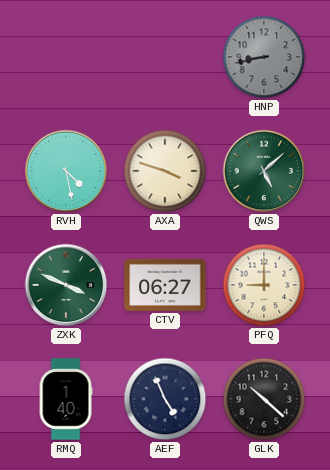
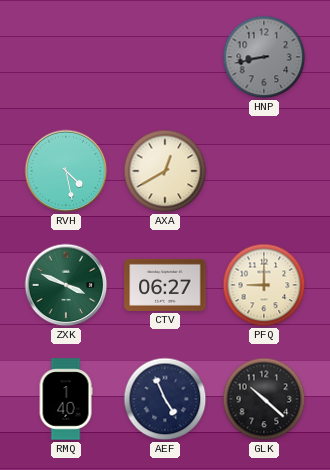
AXA: 3:48 -> 12:40
QWS: 5:08 -> none
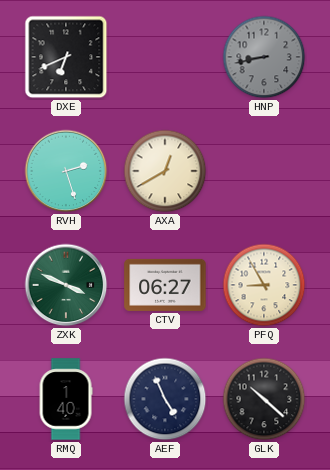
DXE: none -> 6:41
RVH: 4:28 -> 2:27
PFQ: 9:00 -> 8:55
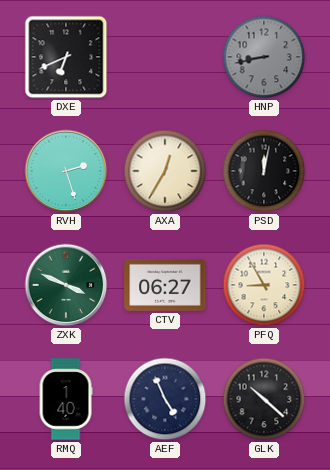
AXA: 12:40 -> 12:35
PSD: none -> 12:02
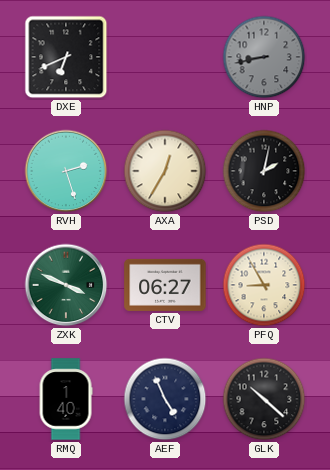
PSD: 12:02 -> 2:02
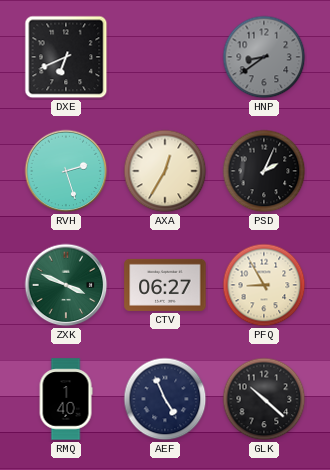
HNP: 8:43 -> 8:39
PSD: 2:02 -> 2:04
